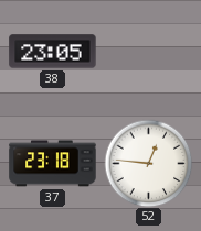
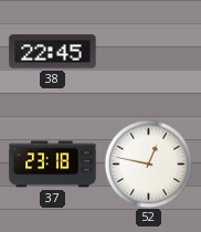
38: 23:05 -> 22:45
52: 12:46 -> 12:47
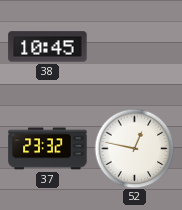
38: 22:45 -> 10:45
37: 23:18 -> 23:32
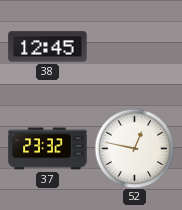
38: 10:45 -> 12:45
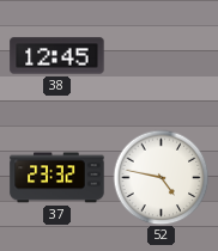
52: 12:47 -> 4:47
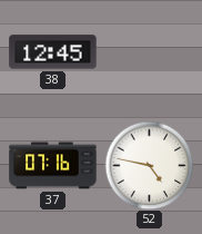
37: 23:32 -> 07:16
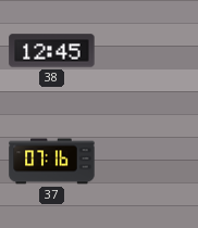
52: 4:47 -> none
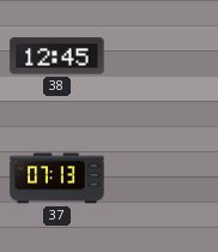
37: 07:16 -> 07:13
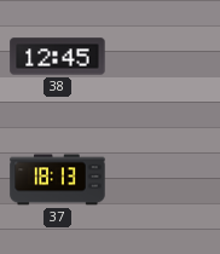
37: 07:13 -> 18:13
